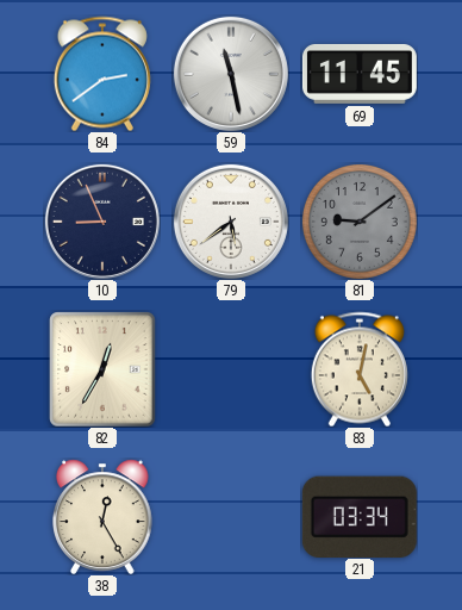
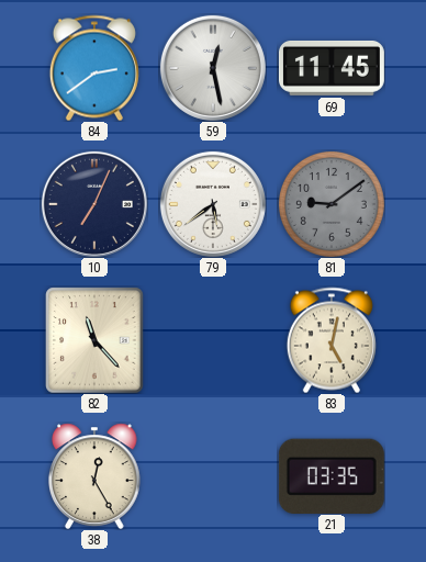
59: 11:28 -> 12:28
10: 8:56 -> 7:04
82: 12:35 -> 11:23
21: 03:34 -> 03:35
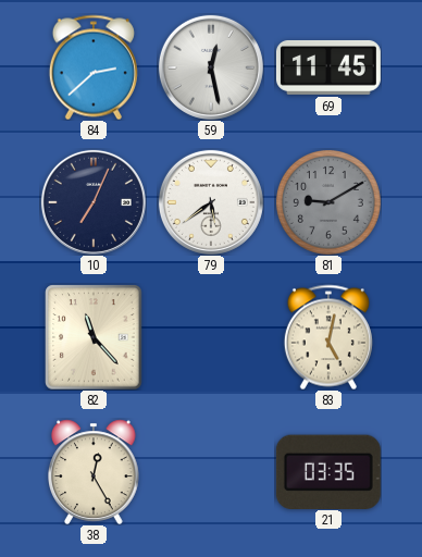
84: 2:39 -> 2:38
81: 9:09 -> 9:10
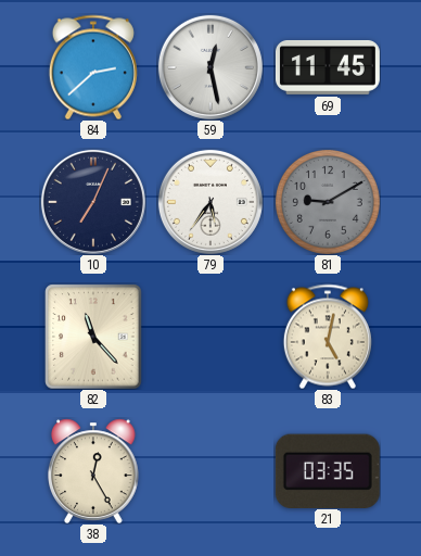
79: 5:39 -> 5:36
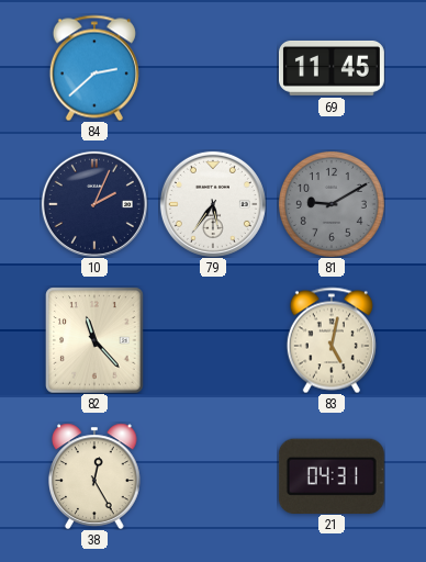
59: 12:28 -> none
10: 7:04 -> 2:04
21: 03:35 -> 04:31
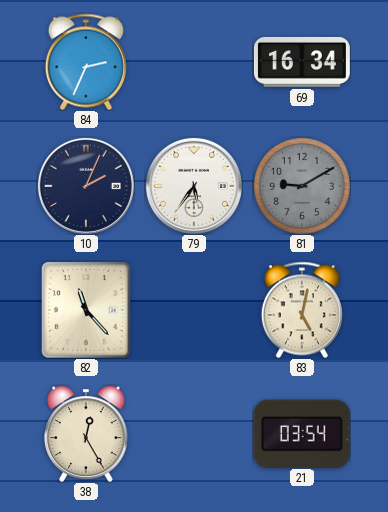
84: 2:38 -> 2:34
69: 11:45 -> 16:34
21: 04:31 -> 03:54
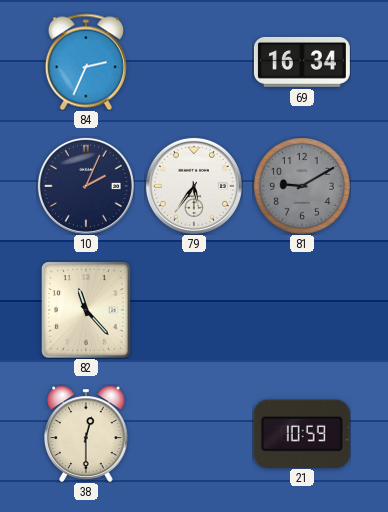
83: 5:02 -> none
38: 12:25 -> 12:30
21: 03:54 -> 10:59
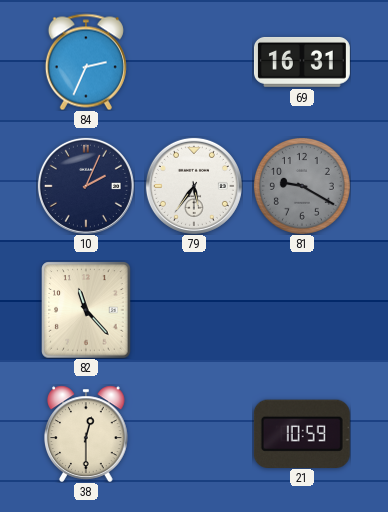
69: 16:34 -> 16:31
81: 9:10 -> 9:20
